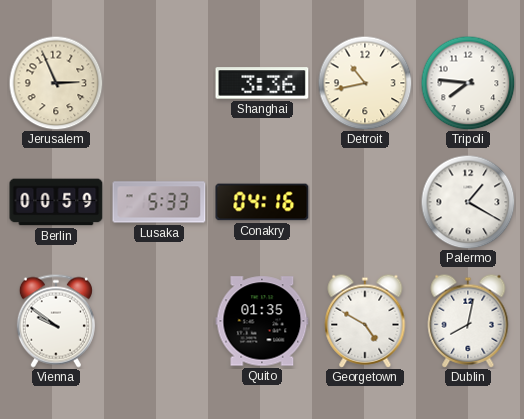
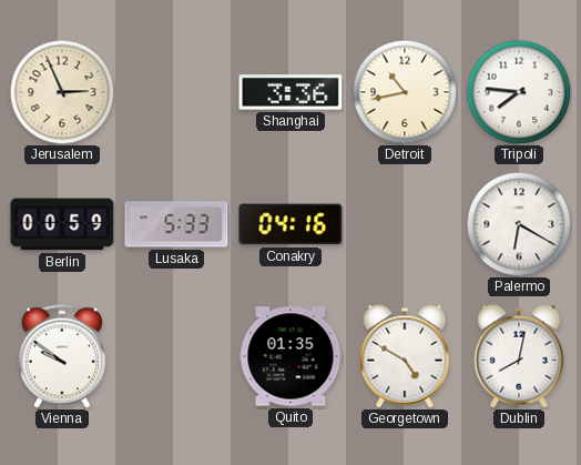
Palermo: 1:20 -> 6:20
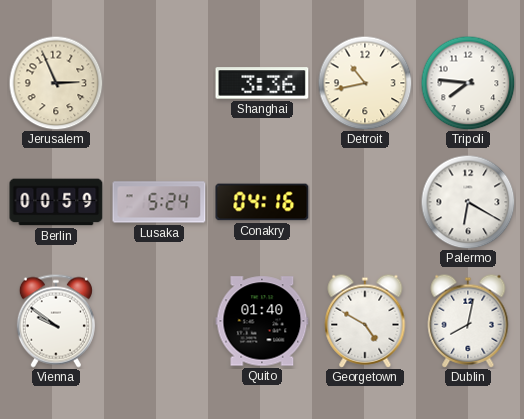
Lusaka: 5:33 -> 5:24
Quito: 01:35 -> 01:40
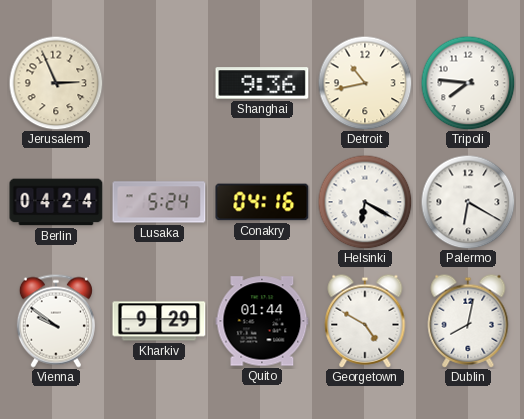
Shanghai: 3:36 -> 9:36
Berlin: 00:59 -> 04:24
Helsinki: none -> 6:20
Kharkiv: none -> 9:29
Quito: 01:40 -> 01:44
